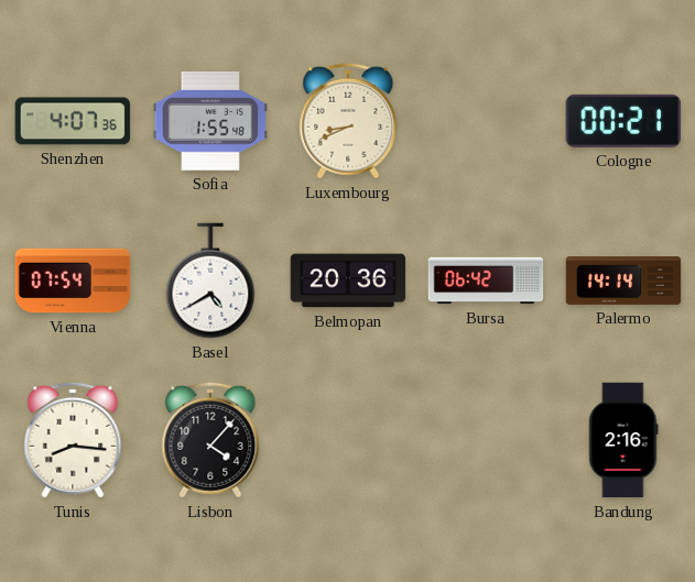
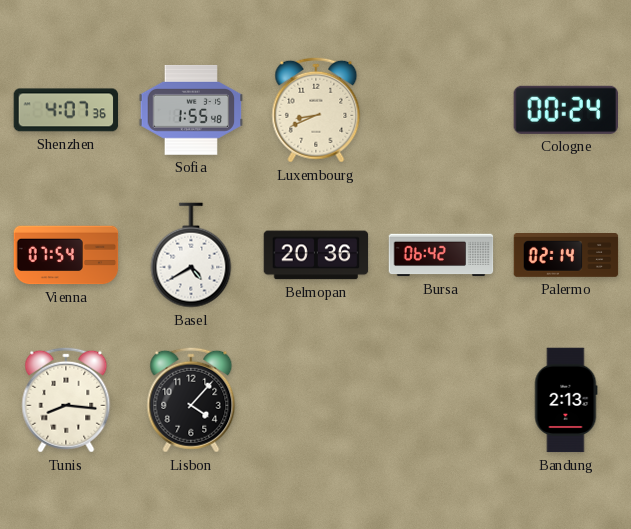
Cologne: 00:21 -> 00:24
Palermo: 14:14 -> 02:14
Bandung: 2:16 -> 2:13
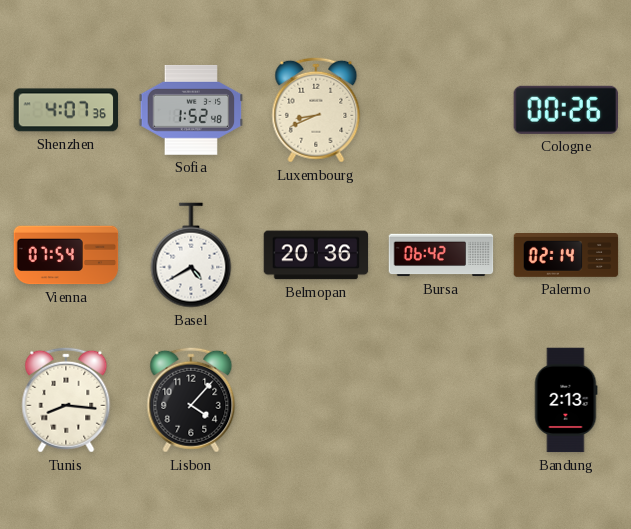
Sofia: 1:55 -> 1:52
Cologne: 00:24 -> 00:26
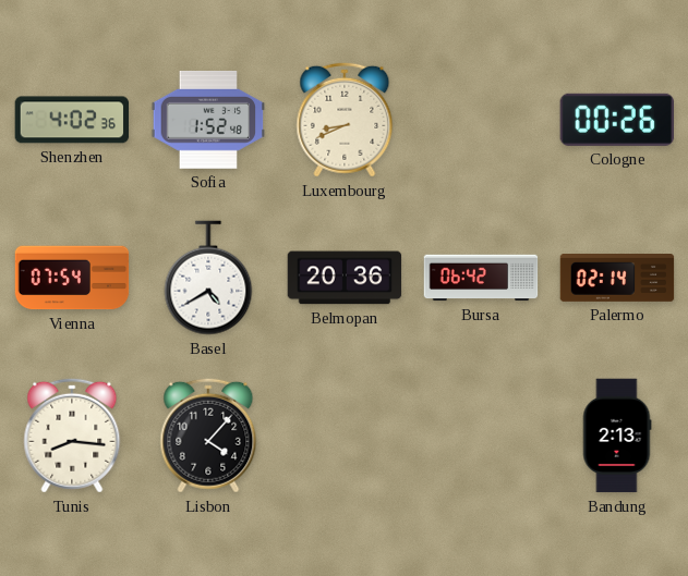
Shenzhen: 4:07 -> 4:02
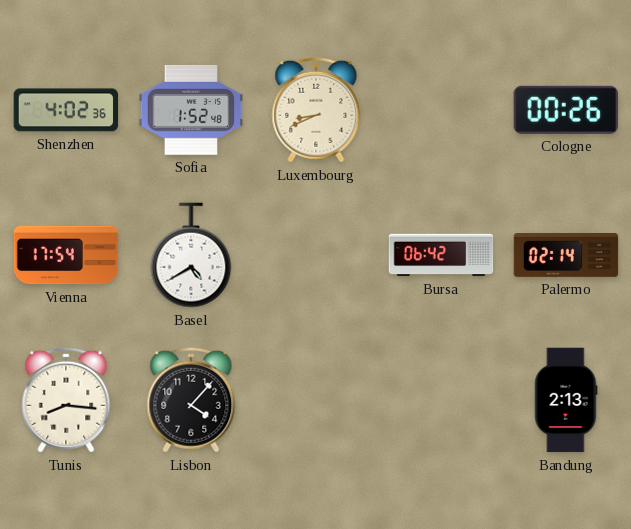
Vienna: 07:54 -> 17:54
Belmopan: 20:36 -> none
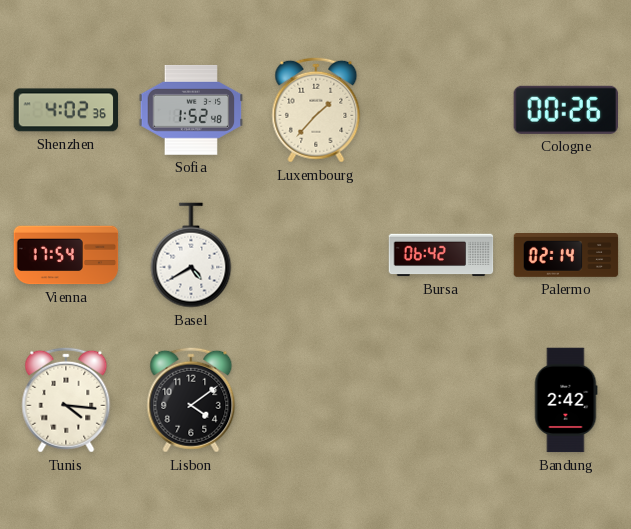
Luxembourg: 8:41 -> 1:37
Tunis: 8:16 -> 4:16
Lisbon: 4:07 -> 4:09
Bandung: 2:13 -> 2:42
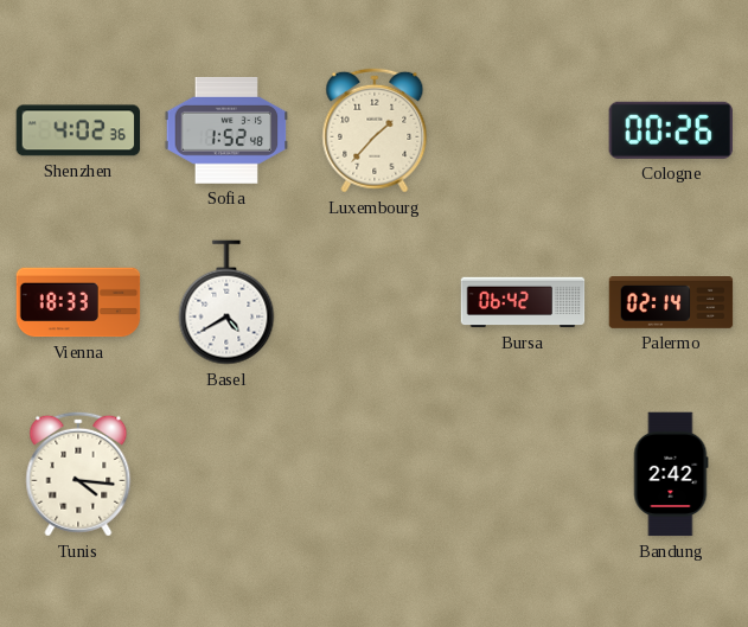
Vienna: 17:54 -> 18:33
Lisbon: 4:09 -> none
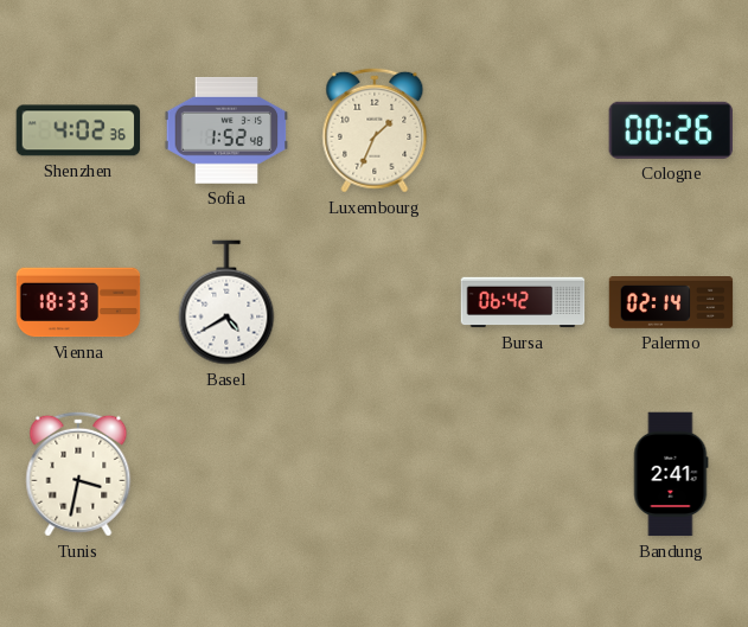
Luxembourg: 1:37 -> 1:34
Tunis: 4:16 -> 3:32
Bandung: 2:42 -> 2:41
